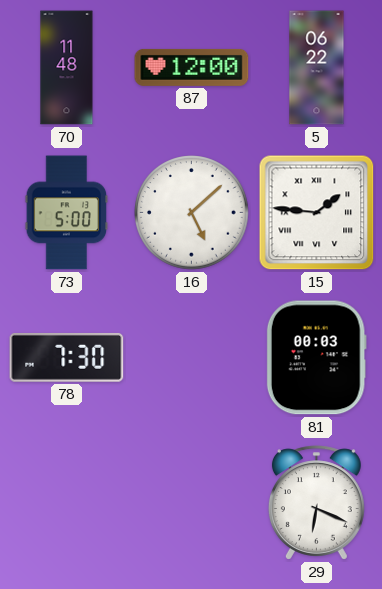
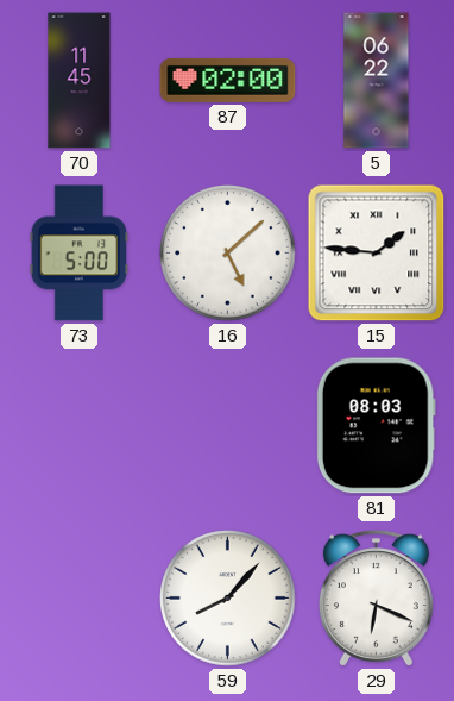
70: 11:48 -> 11:45
87: 12:00 -> 02:00
78: 7:30 -> none
81: 00:03 -> 08:03
59: none -> 8:07
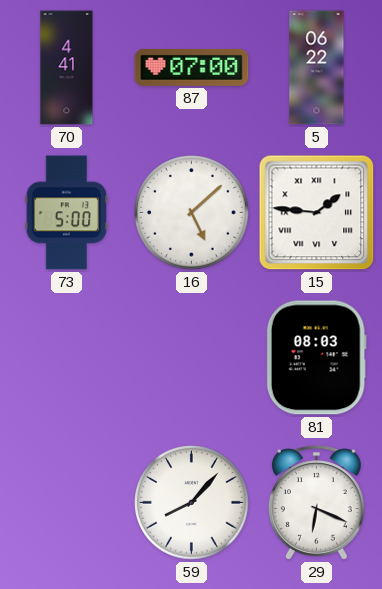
70: 11:45 -> 4:41
87: 02:00 -> 07:00
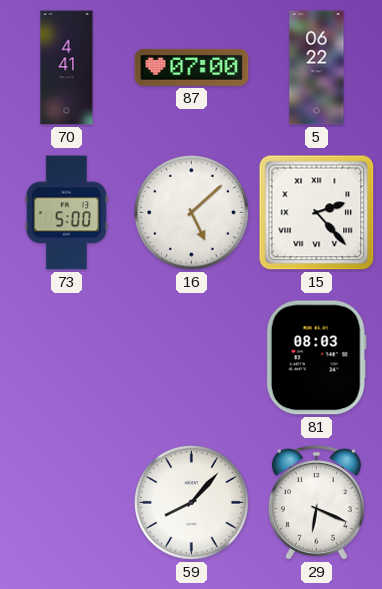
15: 1:46 -> 2:23
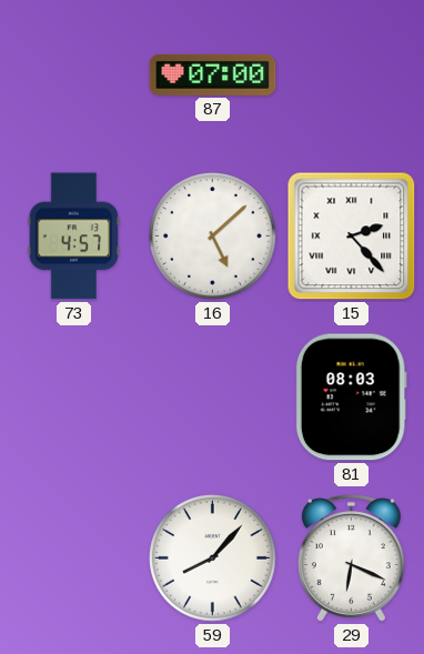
70: 4:41 -> none
5: 06:22 -> none
73: 5:00 -> 4:57
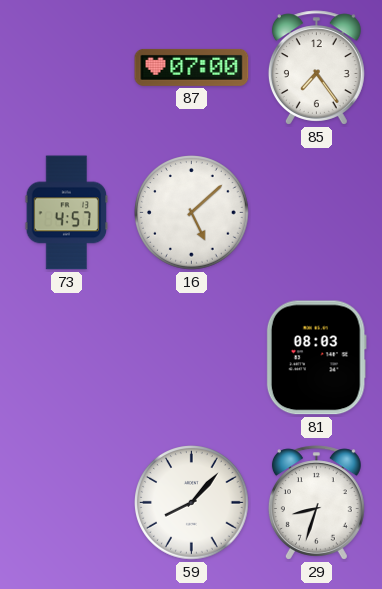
85: none -> 7:24
15: 2:23 -> none
29: 6:19 -> 8:33
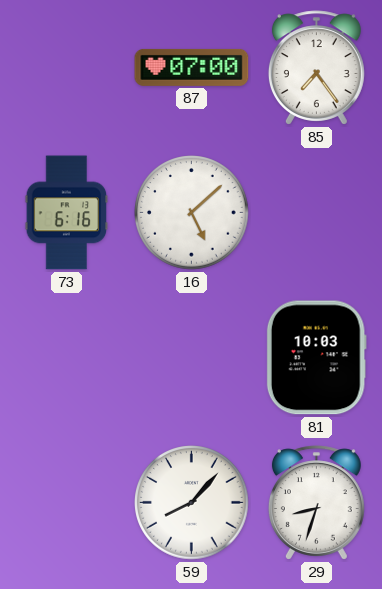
73: 4:57 -> 6:16
81: 08:03 -> 10:03
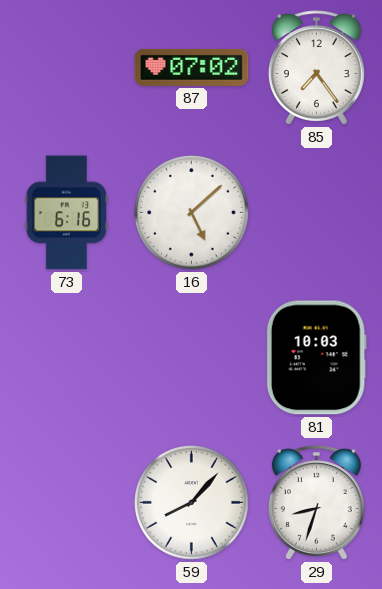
87: 07:00 -> 07:02
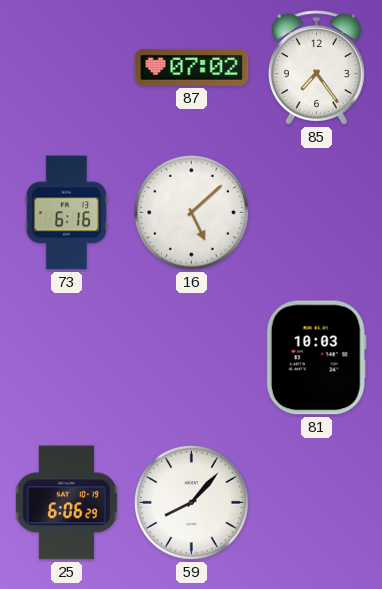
25: none -> 6:06
29: 8:33 -> none
